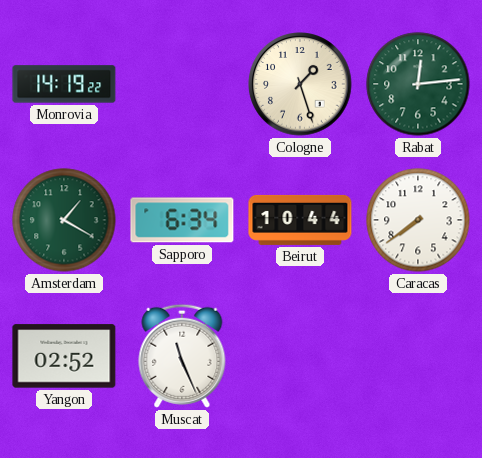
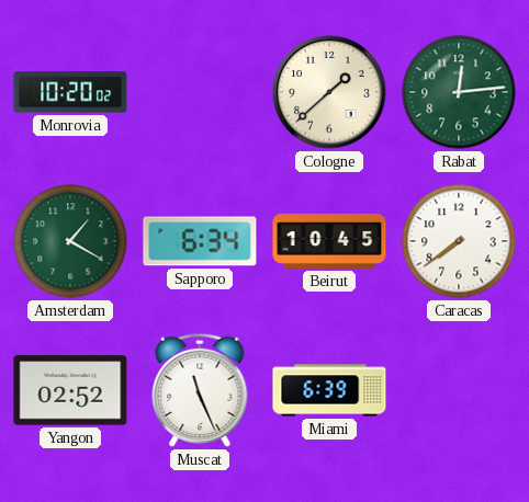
Monrovia: 14:19 -> 10:20
Cologne: 1:27 -> 1:38
Beirut: 10:44 -> 10:45
Miami: none -> 6:39
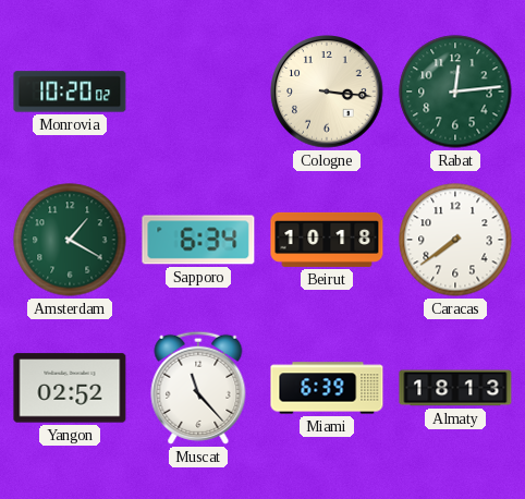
Cologne: 1:38 -> 3:16
Beirut: 10:45 -> 10:18
Muscat: 11:26 -> 11:23
Almaty: none -> 18:13
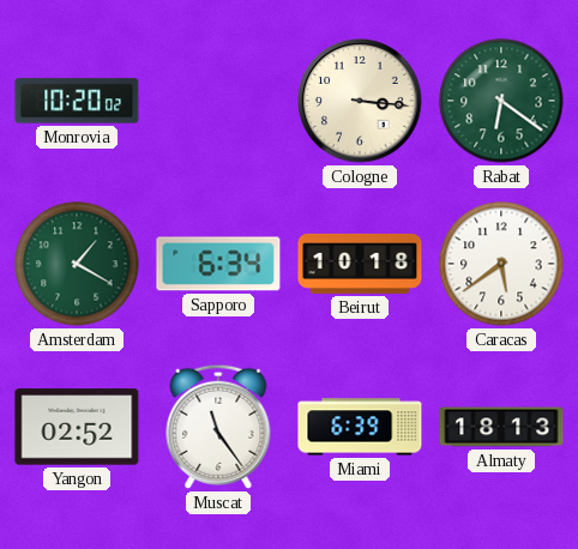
Rabat: 12:14 -> 6:21
Caracas: 7:39 -> 5:39
Muscat: 11:23 -> 11:24
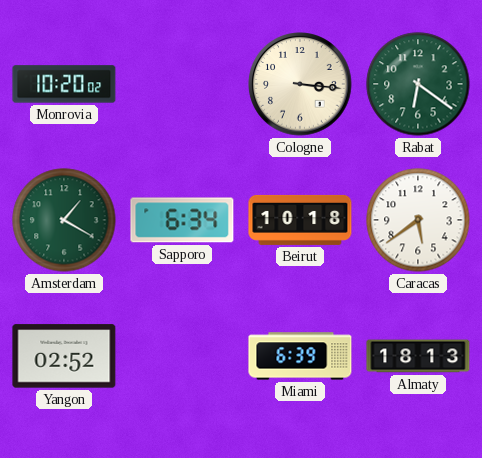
Muscat: 11:24 -> none
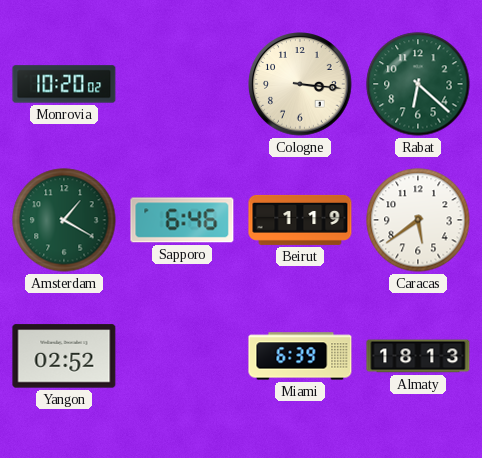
Rabat: 6:21 -> 6:22
Sapporo: 6:34 -> 6:46
Beirut: 10:18 -> 1:19
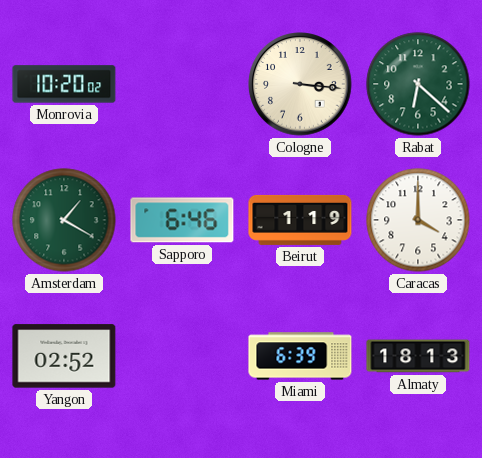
Caracas: 5:39 -> 4:00
